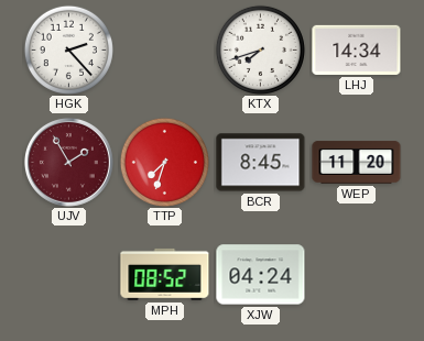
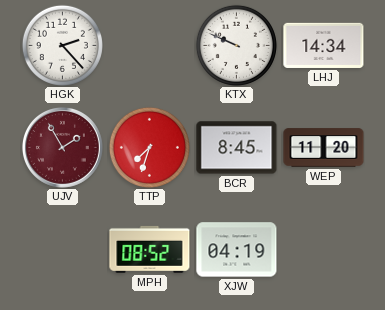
KTX: 7:42 -> 9:49
XJW: 04:24 -> 04:19
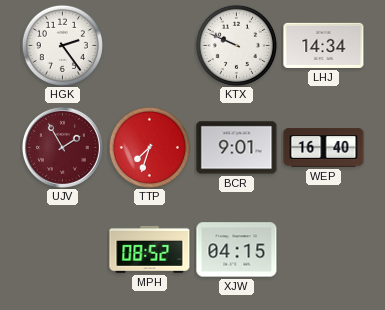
HGK: 2:23 -> 2:24
BCR: 8:45 -> 9:01
WEP: 11:20 -> 16:40
XJW: 04:19 -> 04:15
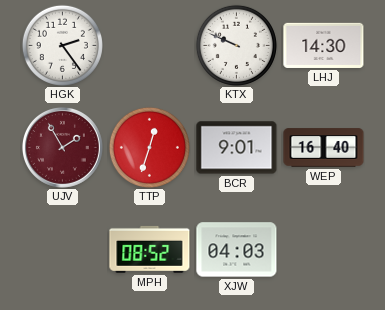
LHJ: 14:34 -> 14:30
TTP: 7:33 -> 12:33
XJW: 04:15 -> 04:03
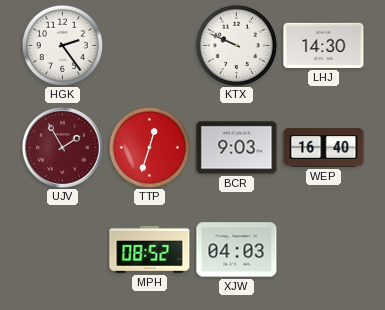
BCR: 9:01 -> 9:03
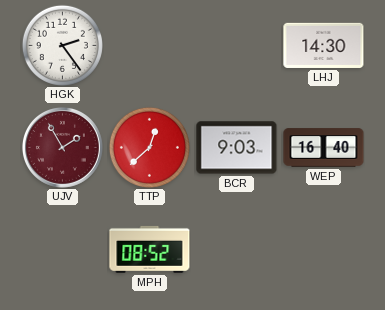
KTX: 9:49 -> none
TTP: 12:33 -> 12:38
XJW: 04:03 -> none
